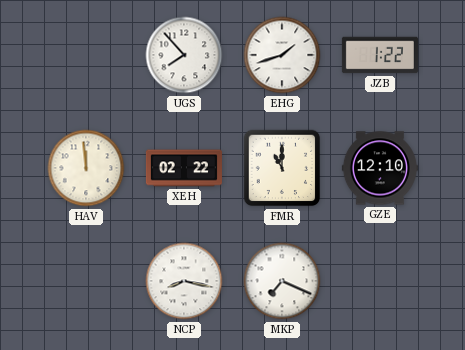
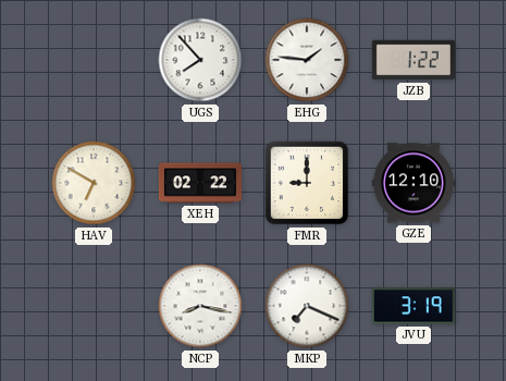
EHG: 1:42 -> 1:46
HAV: 11:59 -> 6:50
FMR: 11:00 -> 9:00
JVU: none -> 3:19
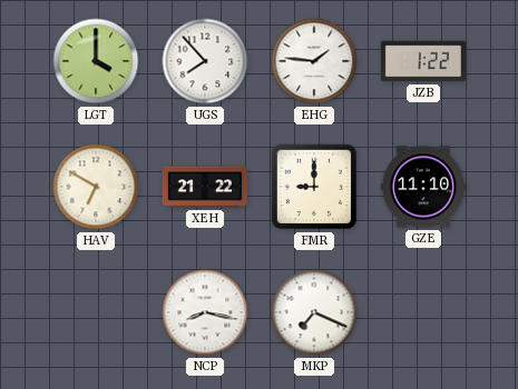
LGT: none -> 4:00
XEH: 02:22 -> 21:22
GZE: 12:10 -> 11:10
JVU: 3:19 -> none
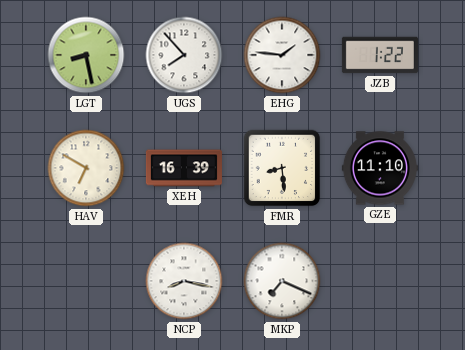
LGT: 4:00 -> 8:28
XEH: 21:22 -> 16:39
FMR: 9:00 -> 8:29
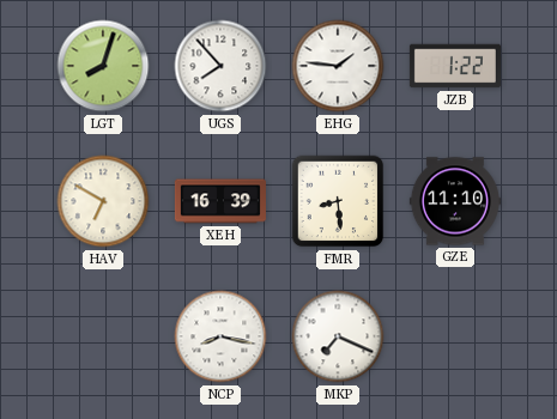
LGT: 8:28 -> 8:03
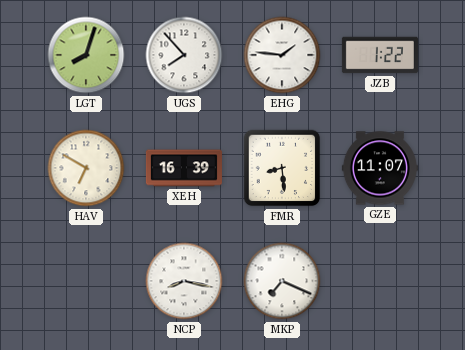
GZE: 11:10 -> 11:07
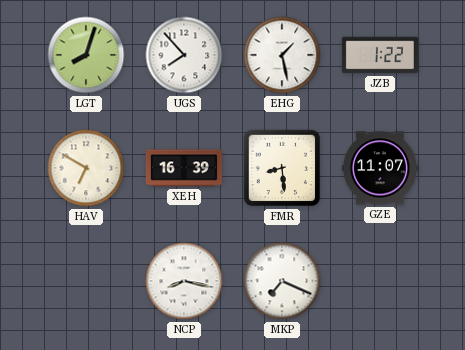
EHG: 1:46 -> 1:28
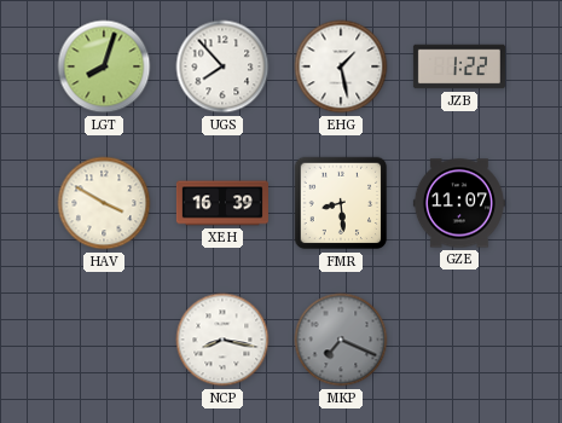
HAV: 6:50 -> 3:50
MKP dial: white -> grey
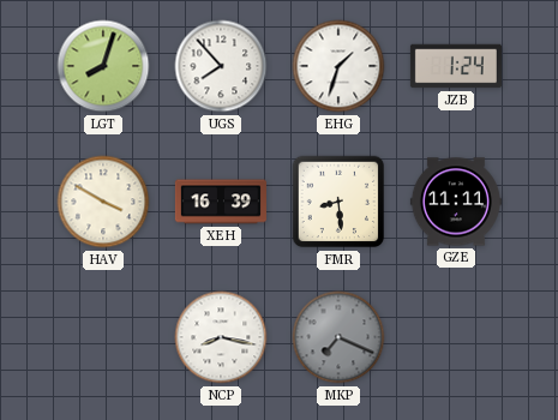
EHG: 1:28 -> 1:33
JZB: 1:22 -> 1:24
GZE: 11:07 -> 11:11
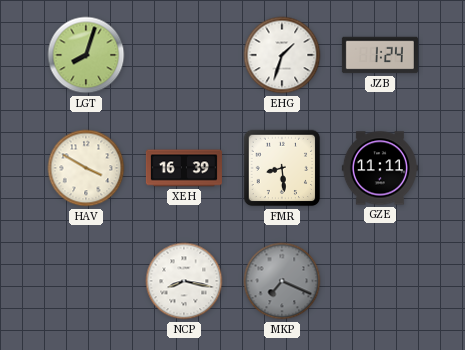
UGS: 7:53 -> none
